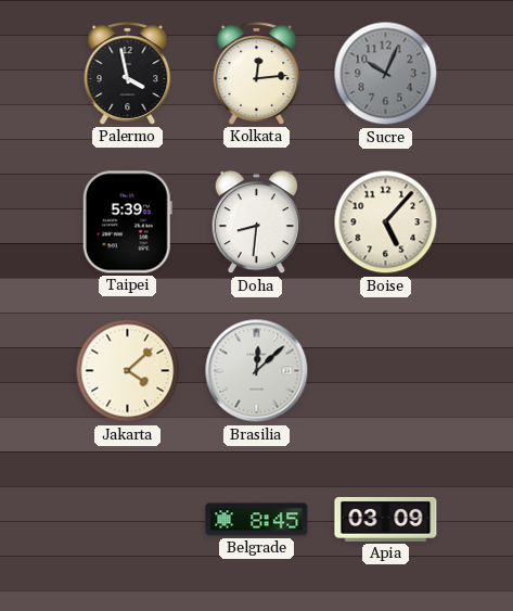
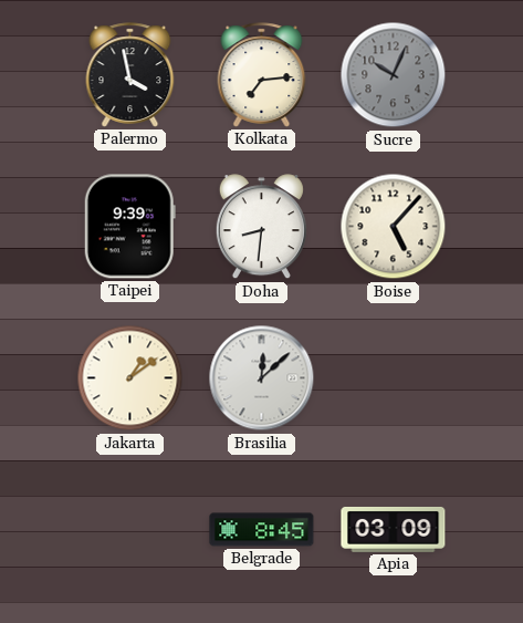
Kolkata: 12:14 -> 7:14
Taipei: 5:39 -> 9:39
Jakarta: 4:08 -> 1:09
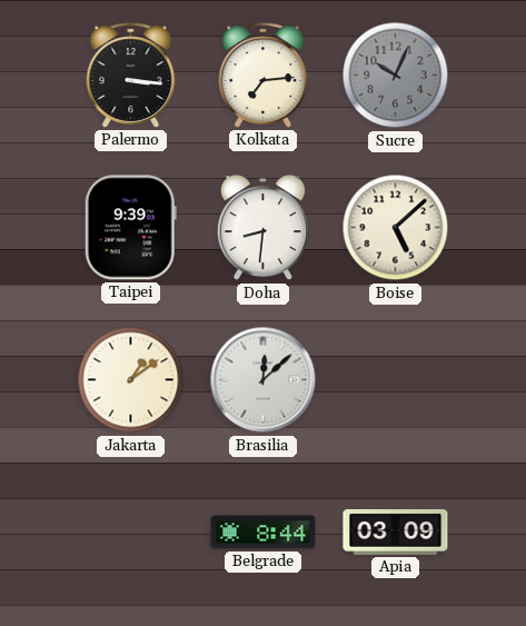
Palermo: 3:58 -> 3:16
Boise: 5:07 -> 5:08
Belgrade: 8:45 -> 8:44
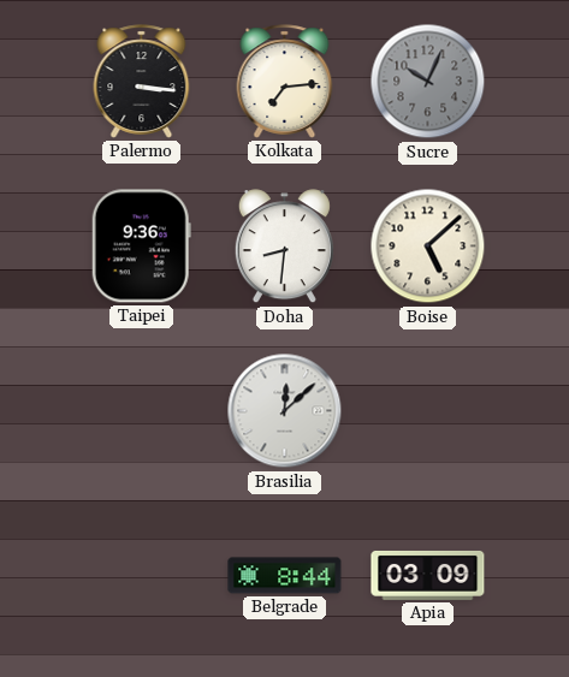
Taipei: 9:39 -> 9:36
Jakarta: 1:09 -> none
